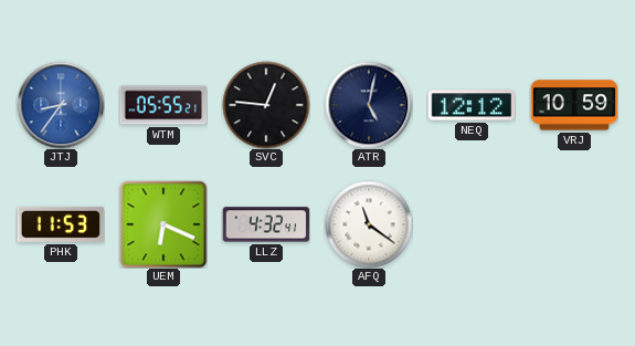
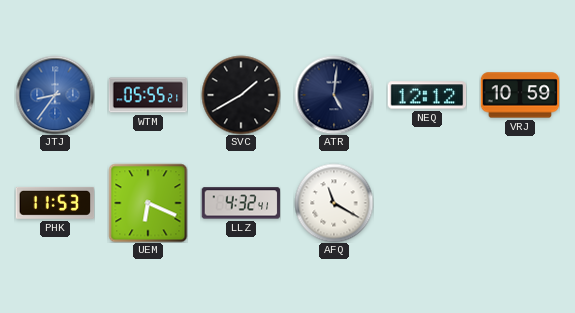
SVC: 12:46 -> 1:40
ATR: 5:02 -> 5:01
AFQ: 11:21 -> 11:20
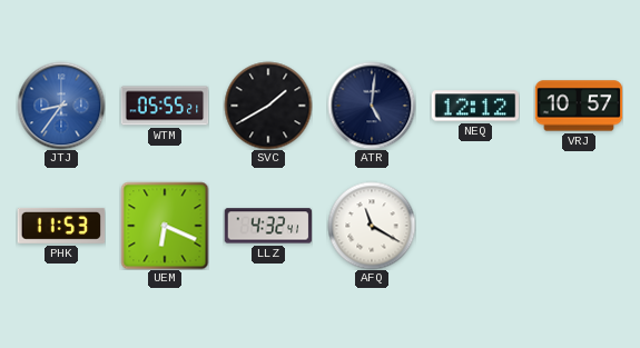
VRJ: 10:59 -> 10:57
